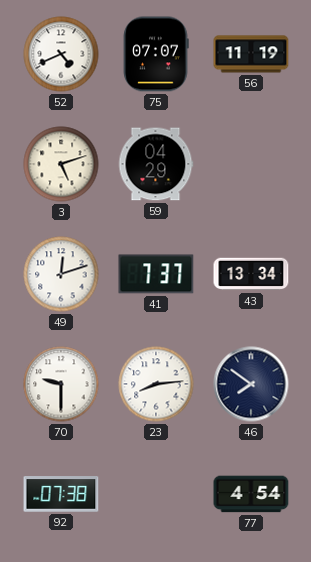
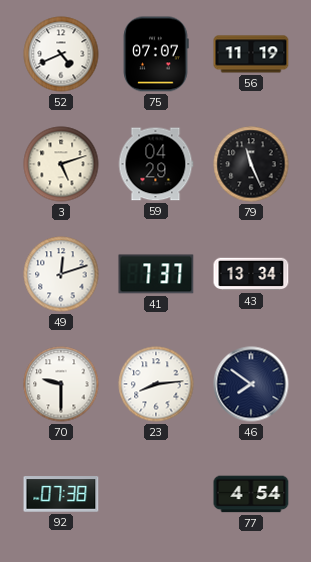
79: none -> 11:26
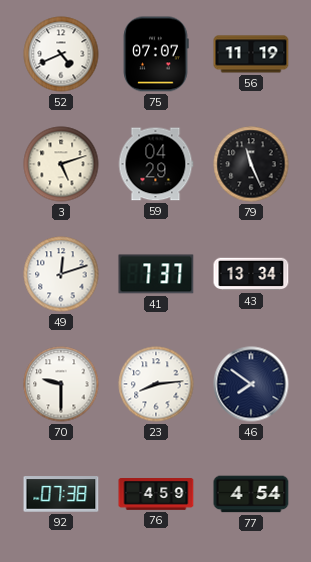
76: none -> 4:59
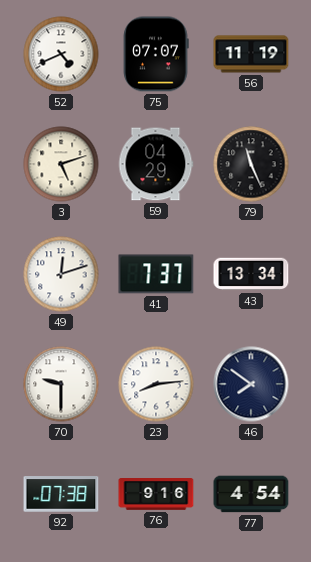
76: 4:59 -> 9:16
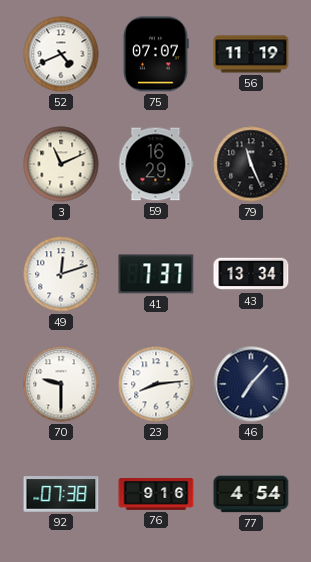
3: 5:12 -> 11:11
59: 04:29 -> 16:29
46: 7:51 -> 7:07
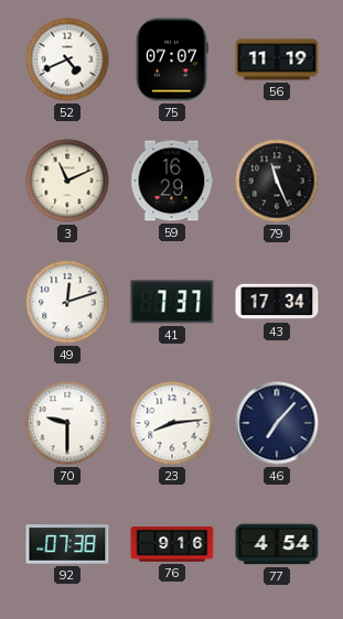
43: 13:34 -> 17:34
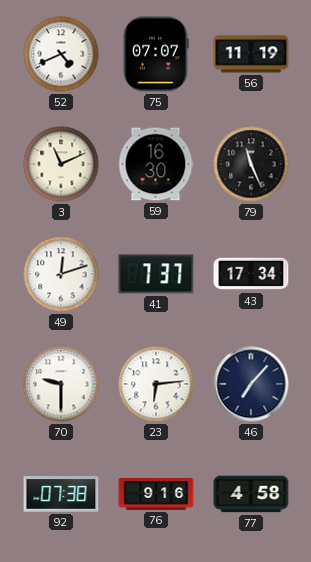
59: 16:29 -> 16:30
23: 8:14 -> 6:14
77: 4:54 -> 4:58
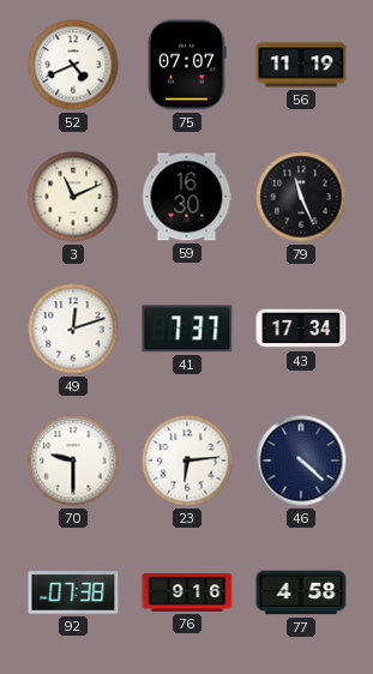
46: 7:07 -> 4:22
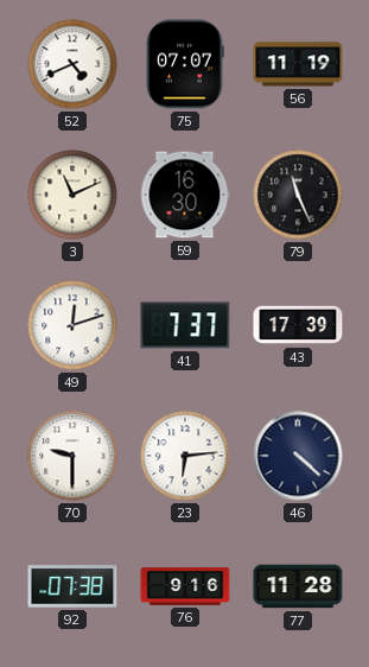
43: 17:34 -> 17:39
77: 4:58 -> 11:28
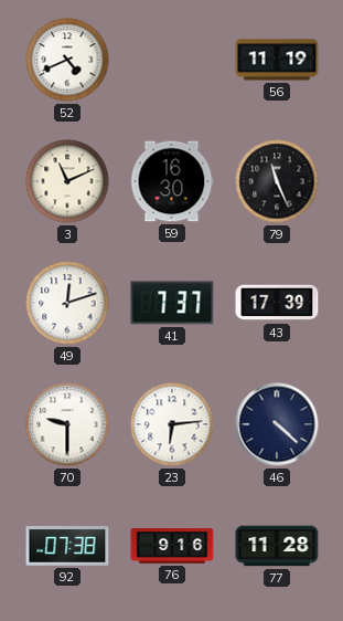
75: 07:07 -> none
